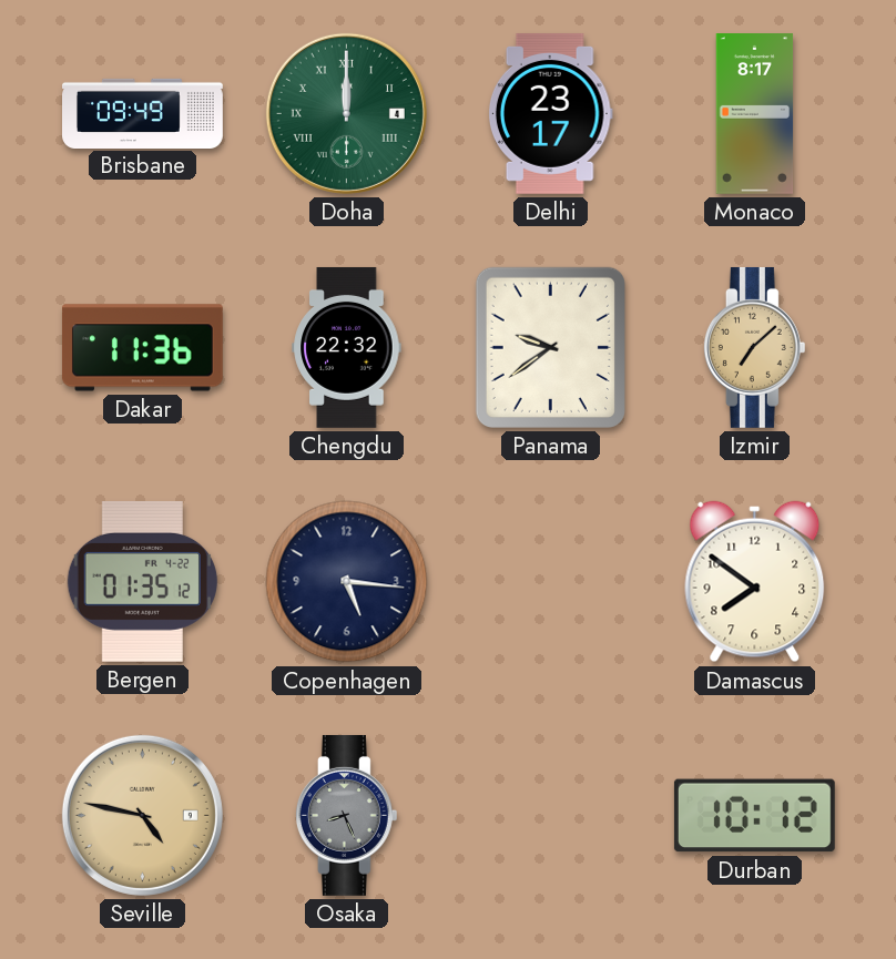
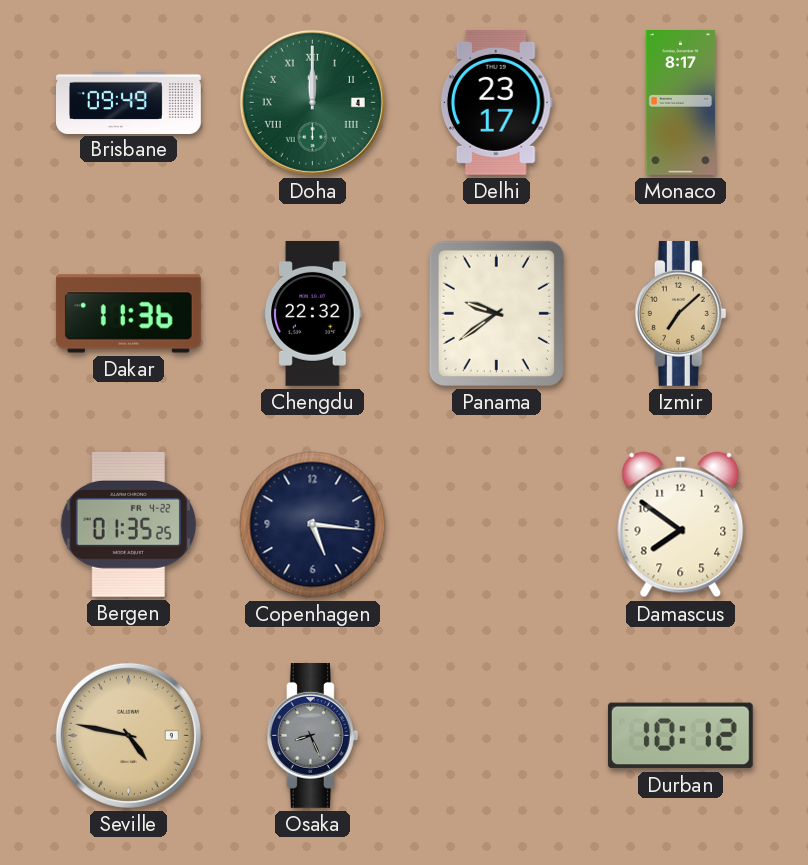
Bergen: 01:35:12 -> 01:35:25
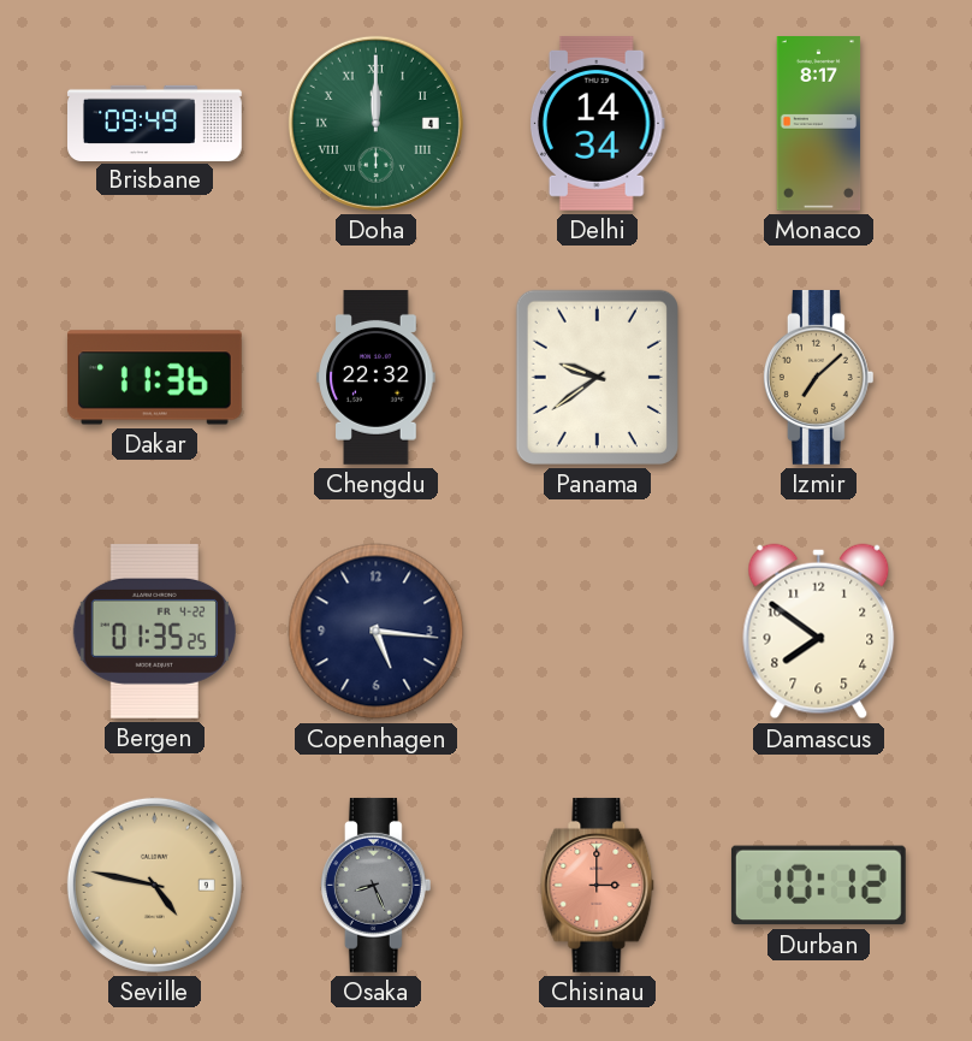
Delhi: 23:17 -> 14:34
Chisinau: none -> 3:00
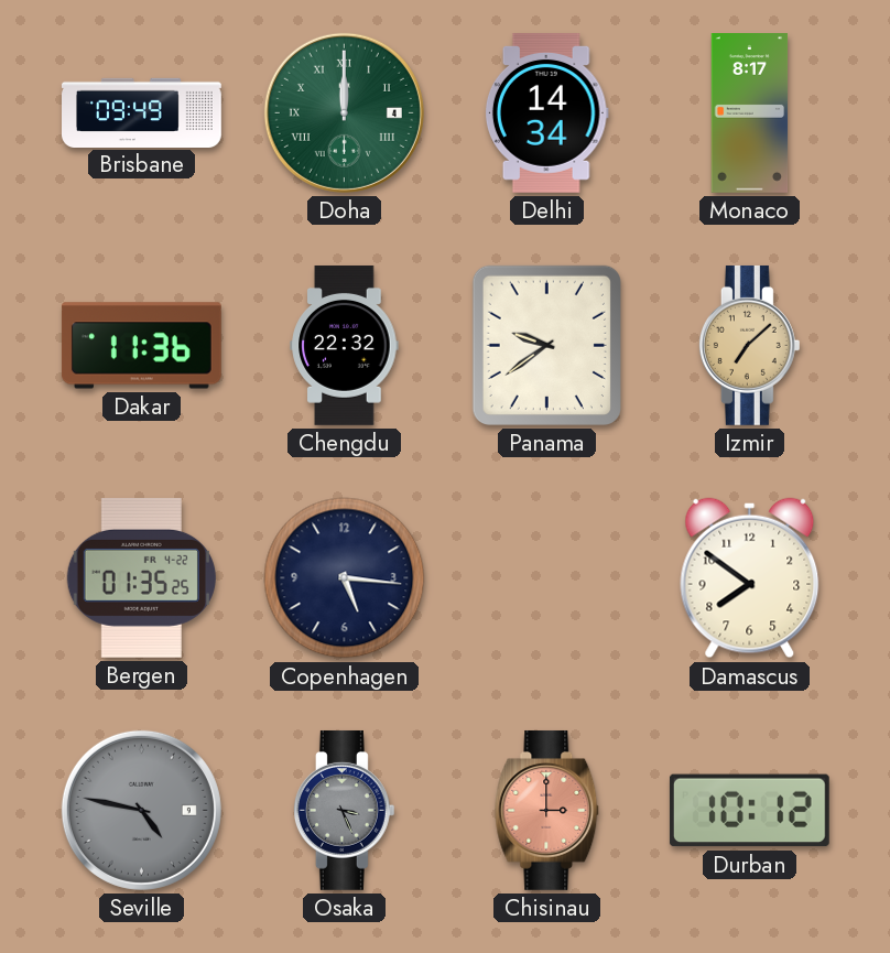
Seville dial: champagne -> grey
Osaka: 8:26 -> 3:26
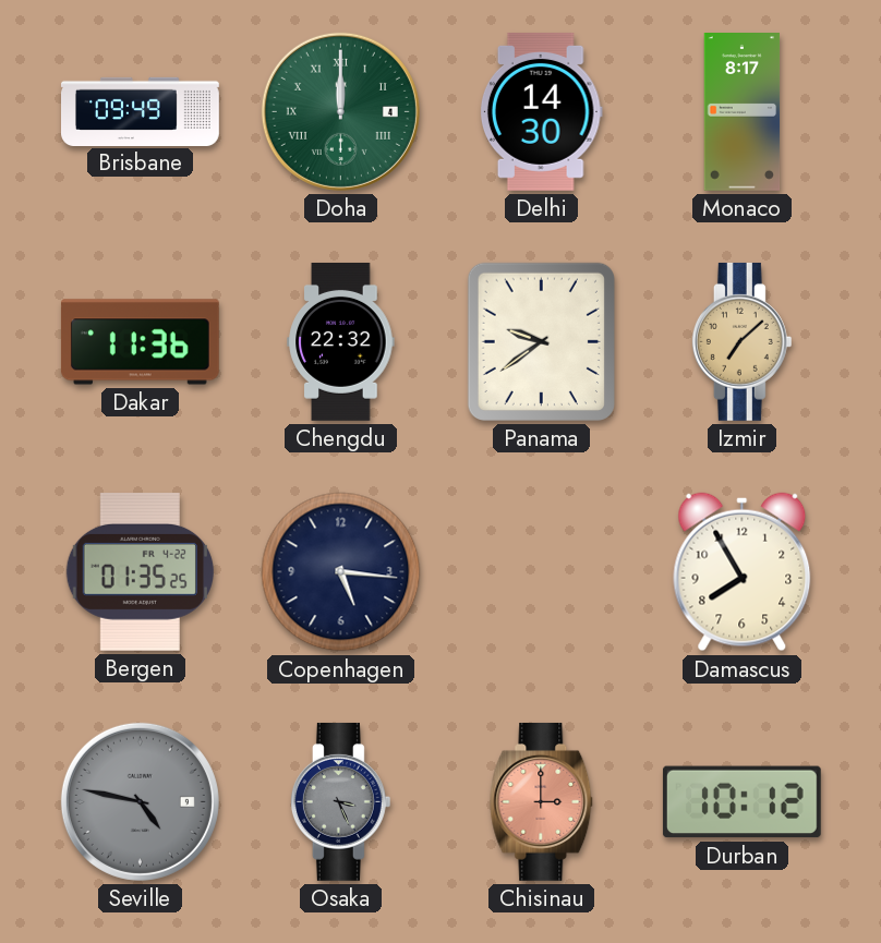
Delhi: 14:34 -> 14:30
Damascus: 7:51 -> 7:55
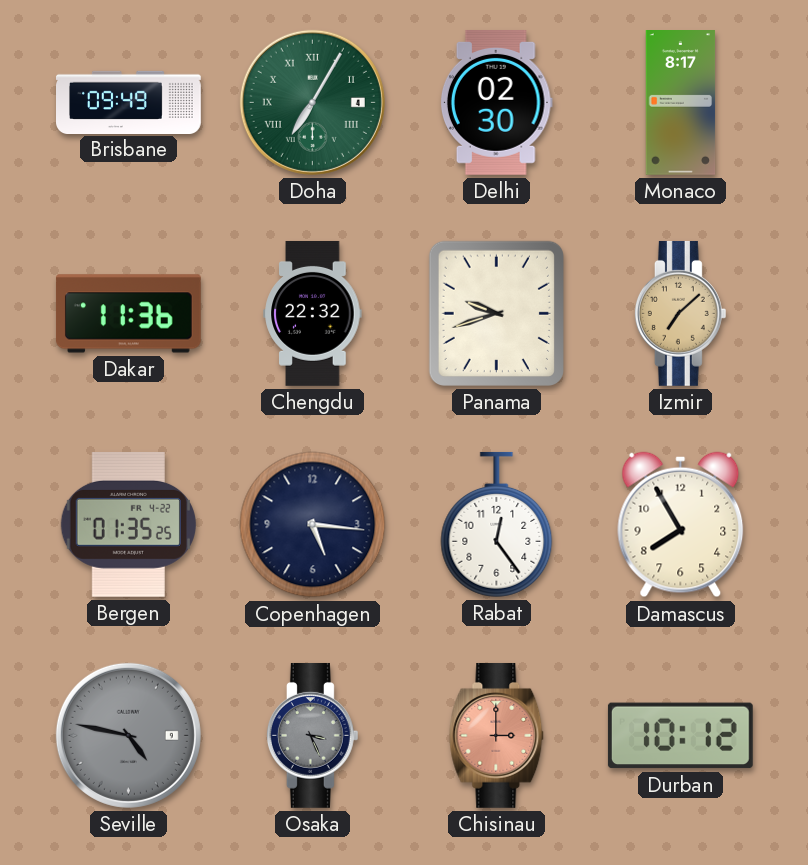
Doha: 12:00 -> 7:05
Delhi: 14:30 -> 02:30
Panama: 9:39 -> 9:42
Rabat: none -> 12:24
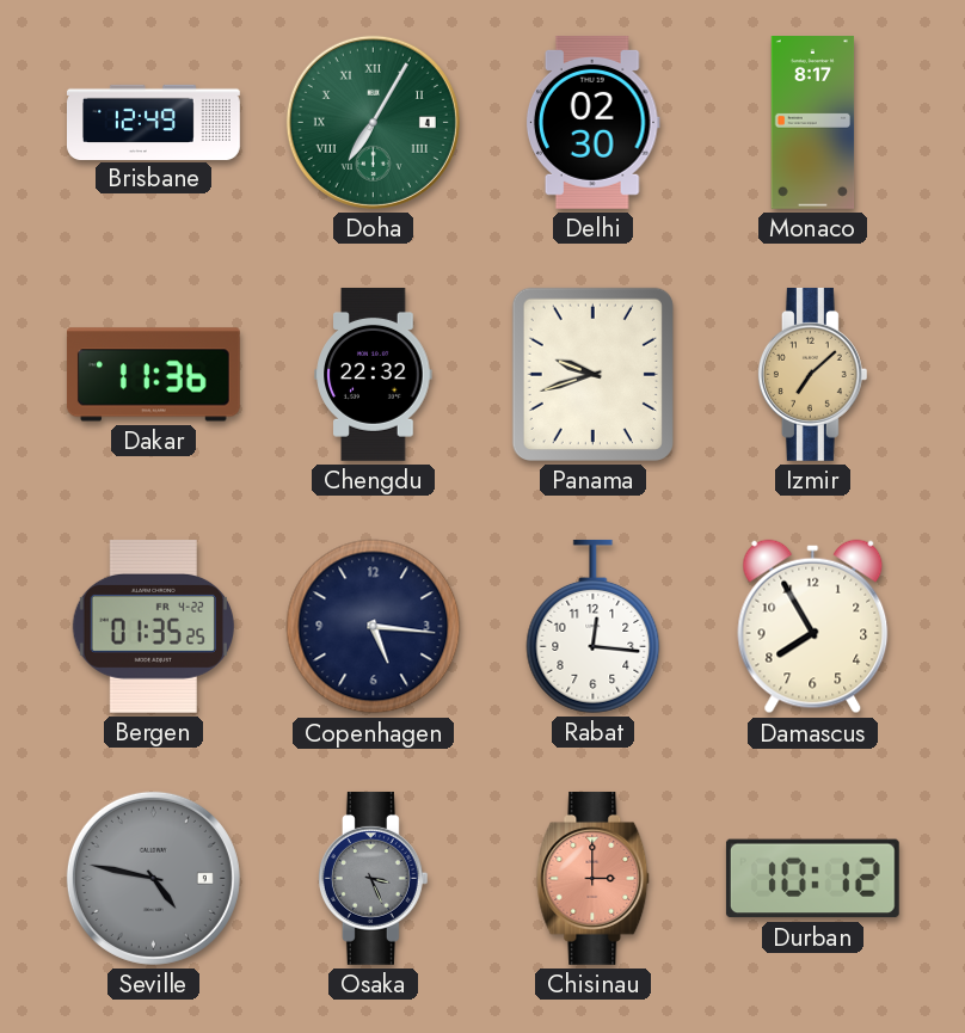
Brisbane: 09:49 -> 12:49
Rabat: 12:24 -> 12:16
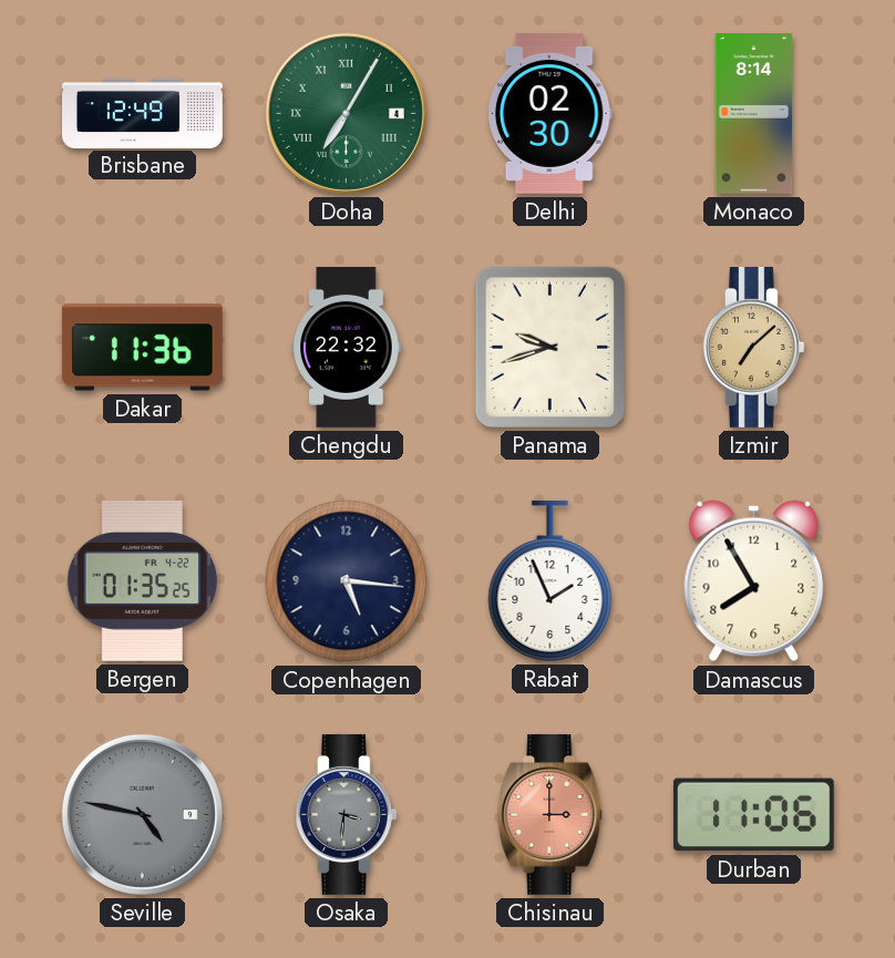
Monaco: 8:17 -> 8:14
Rabat: 12:16 -> 1:56
Osaka: 3:26 -> 3:31
Durban: 10:12 -> 11:06
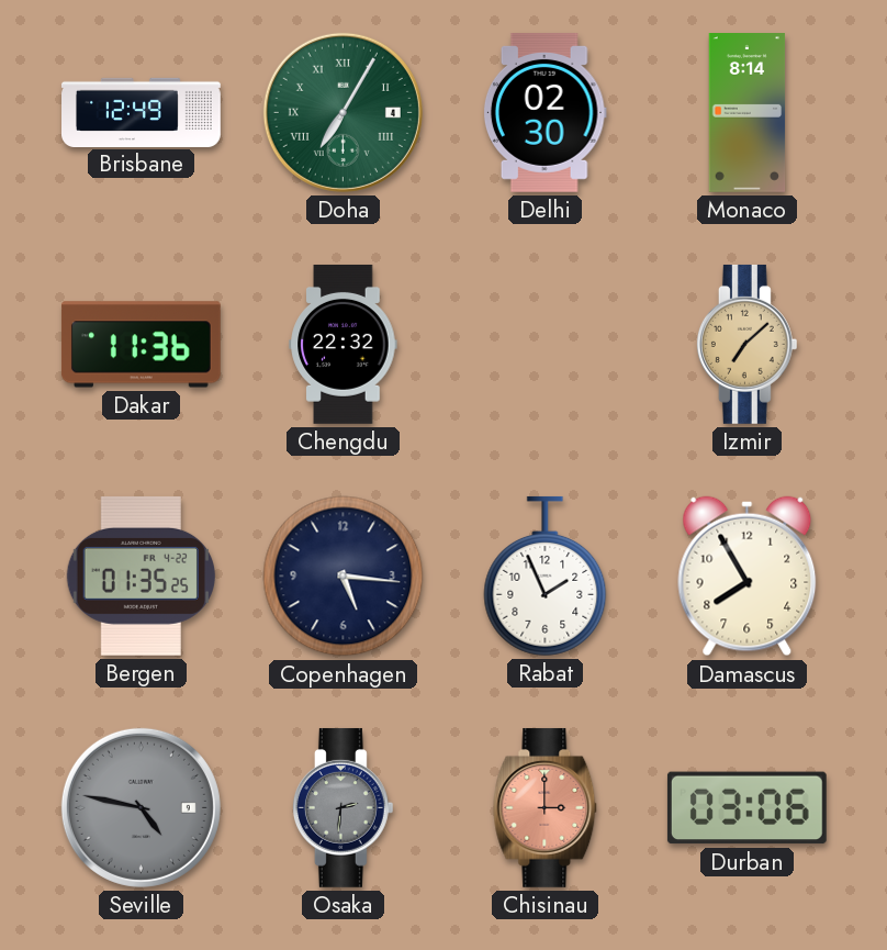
Panama: 9:42 -> none
Osaka: 3:31 -> 2:31
Durban: 11:06 -> 03:06
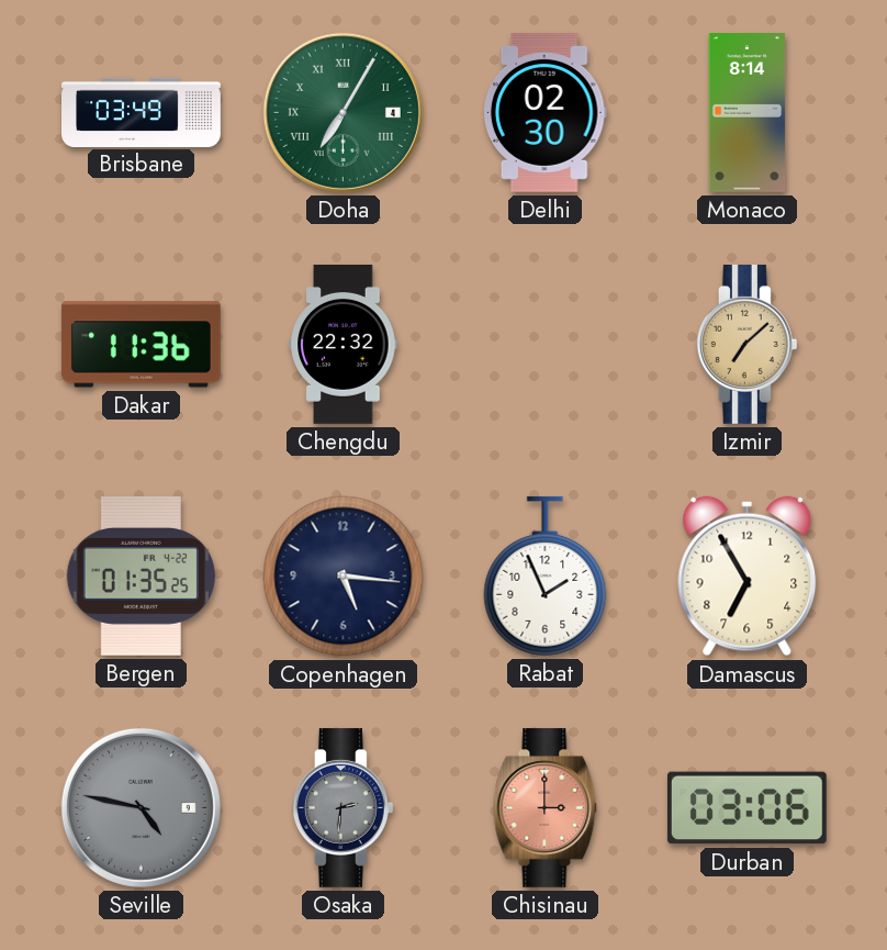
Brisbane: 12:49 -> 03:49
Damascus: 7:55 -> 6:55
